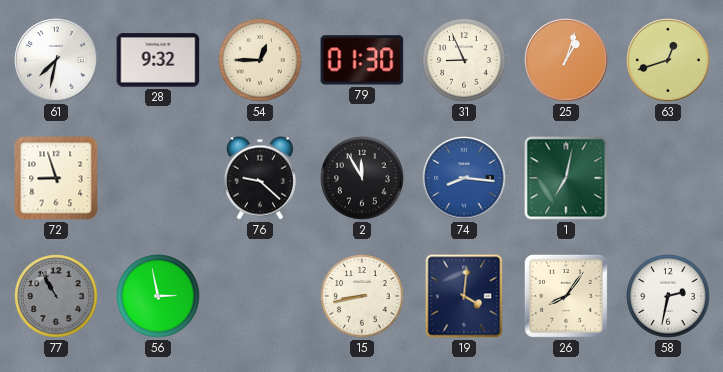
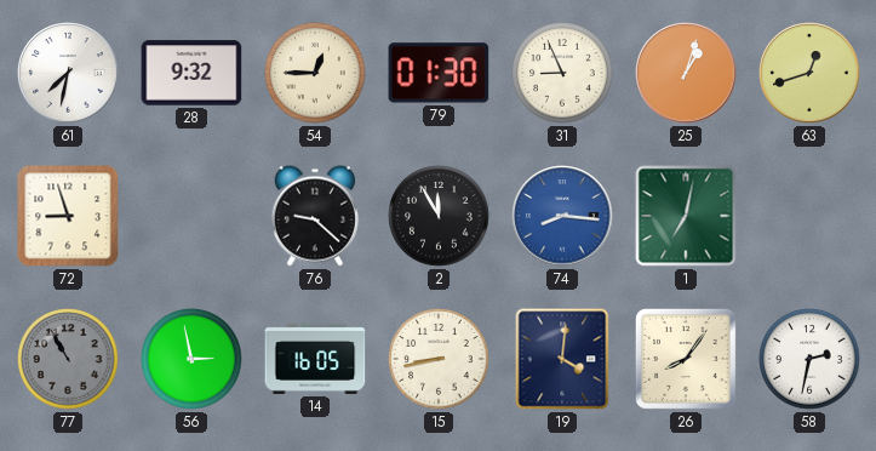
14: none -> 16:05
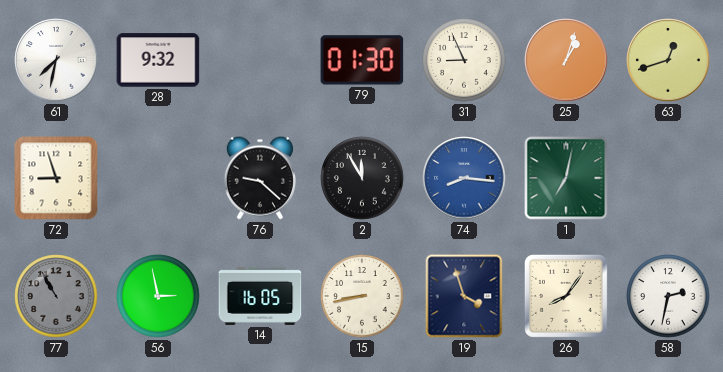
54: 12:45 -> none
19: 4:01 -> 3:57
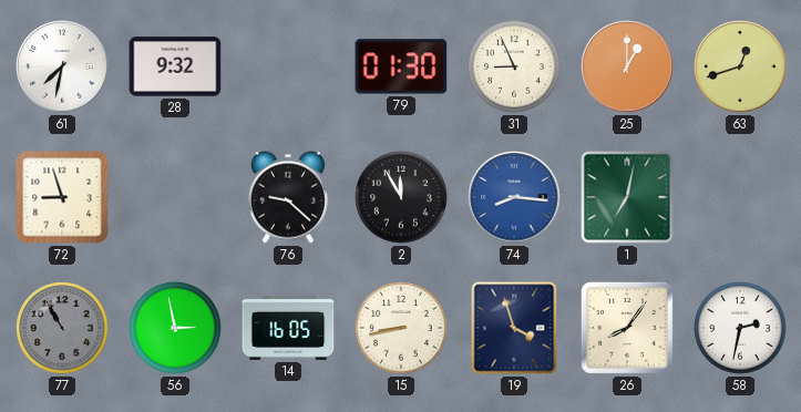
25: 1:03 -> 1:00
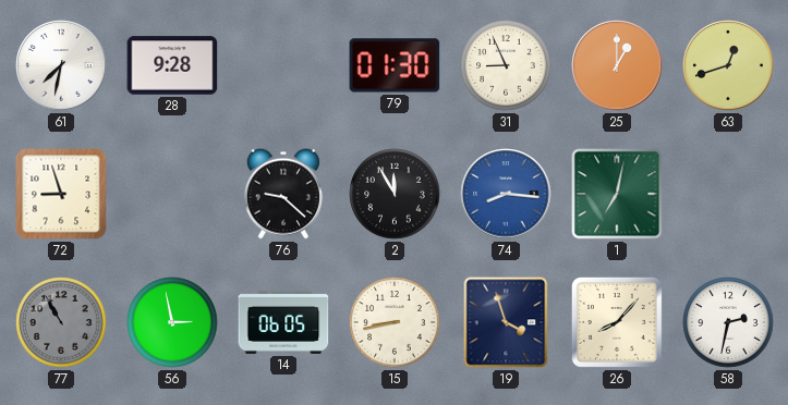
28: 9:32 -> 9:28
14: 16:05 -> 06:05
26: 8:06 -> 8:07
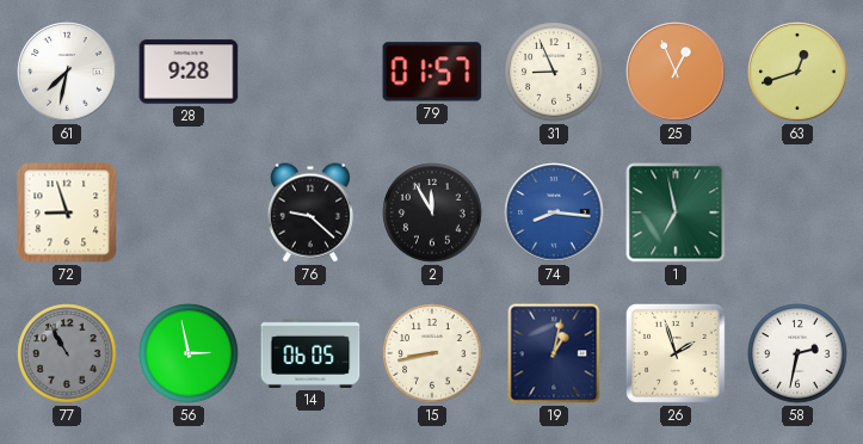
79: 01:30 -> 01:57
25: 1:00 -> 12:56
1: 7:02 -> 6:58
19: 3:57 -> 1:02
26: 8:07 -> 1:57
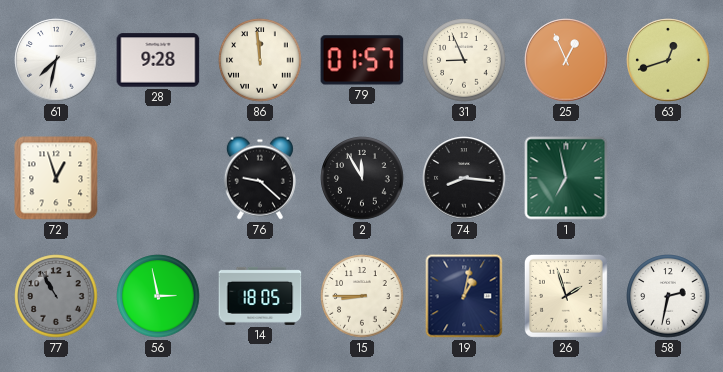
86: none -> 11:59
72: 8:57 -> 12:57
74 dial: blue -> black
14: 06:05 -> 18:05
15: 8:43 -> 8:45
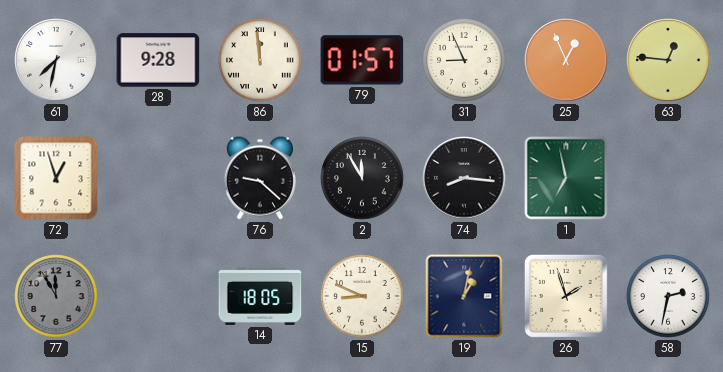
63: 12:42 -> 12:46
77: 10:55 -> 11:55
56: 2:58 -> none
15: 8:45 -> 8:49
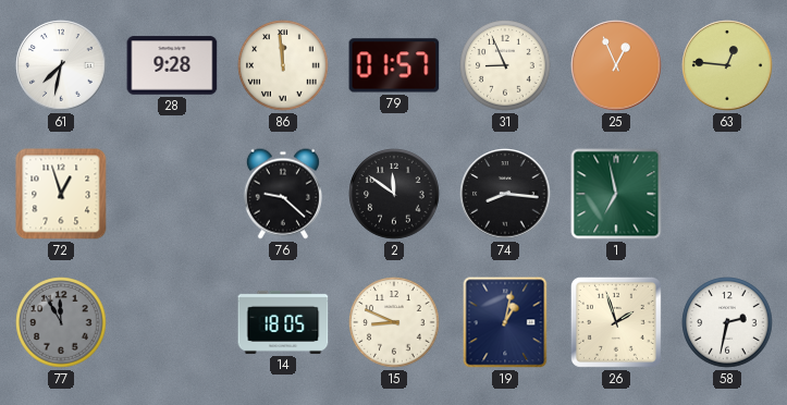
2: 11:55 -> 11:51
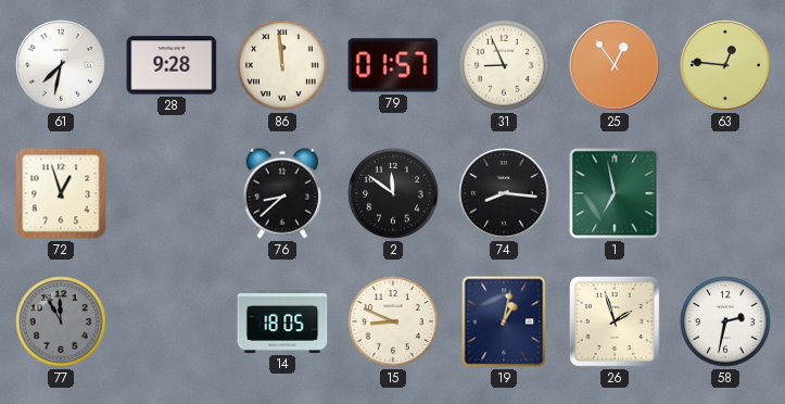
25: 12:56 -> 12:54
76: 9:22 -> 8:38
